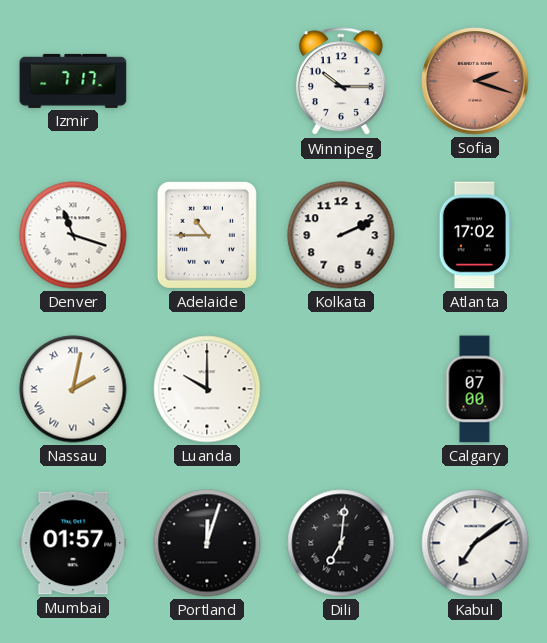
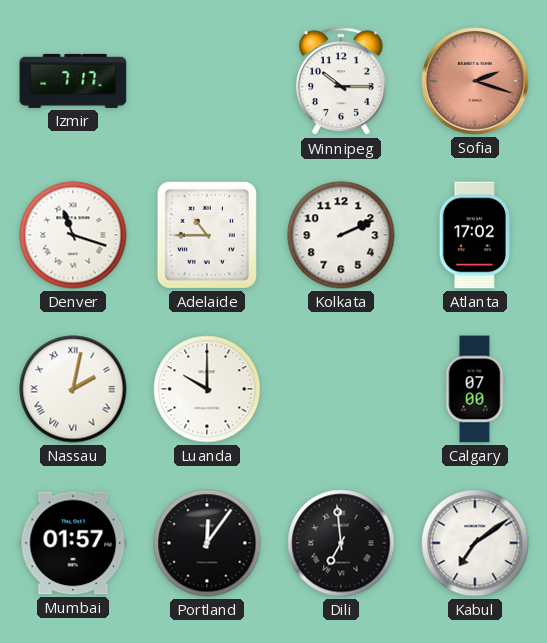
Portland: 12:03 -> 12:06
Dili: 7:01 -> 6:59
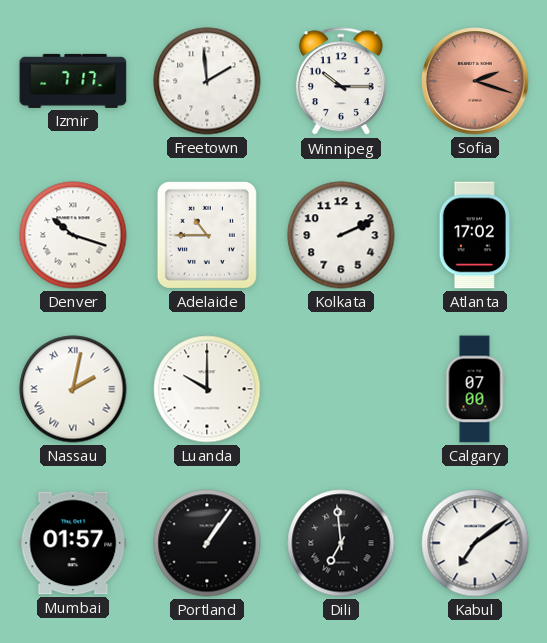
Freetown: none -> 1:59
Denver: 11:18 -> 10:18
Portland: 12:06 -> 1:06
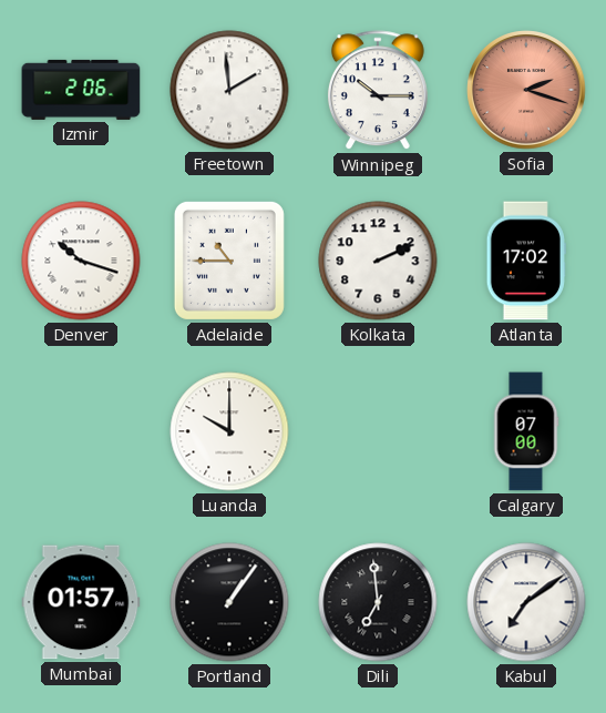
Izmir: 7:17 -> 2:06
Nassau: 2:02 -> none
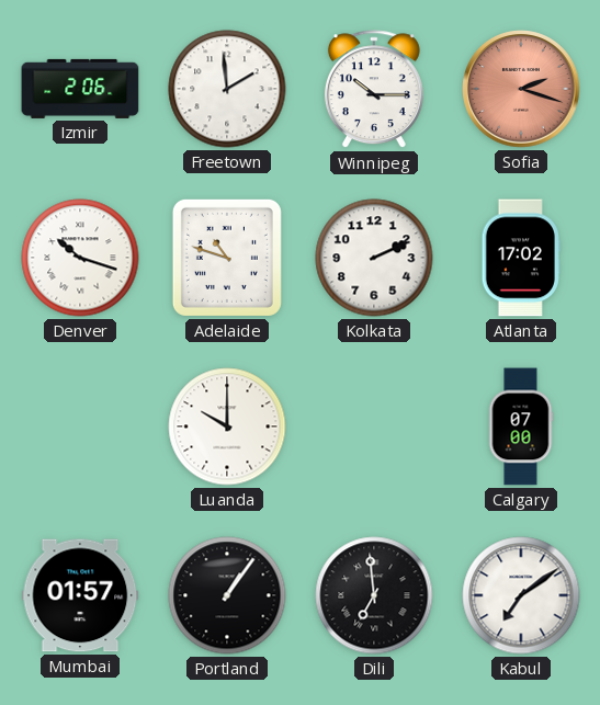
Adelaide: 10:45 -> 10:48
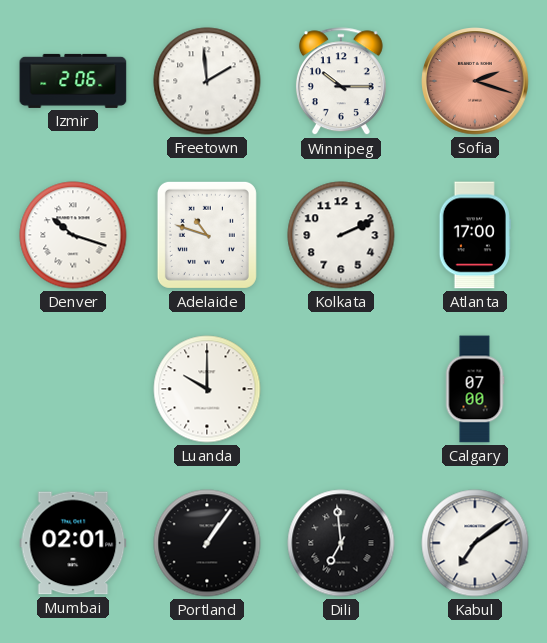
Atlanta: 17:02 -> 17:00
Mumbai: 01:57 -> 02:01
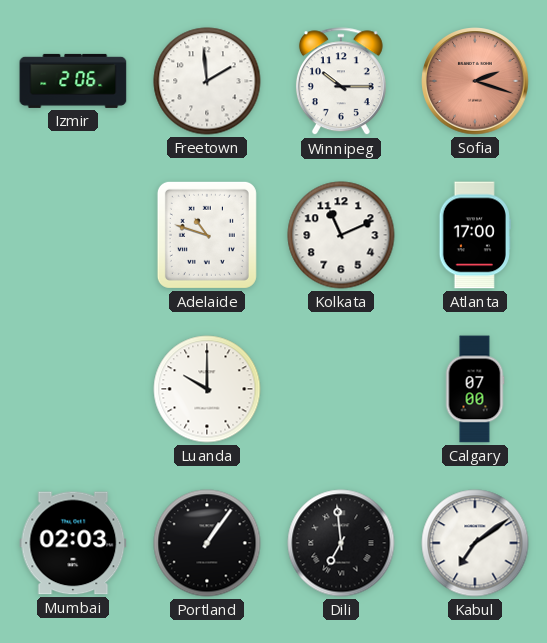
Denver: 10:18 -> none
Kolkata: 2:11 -> 11:11
Mumbai: 02:01 -> 02:03
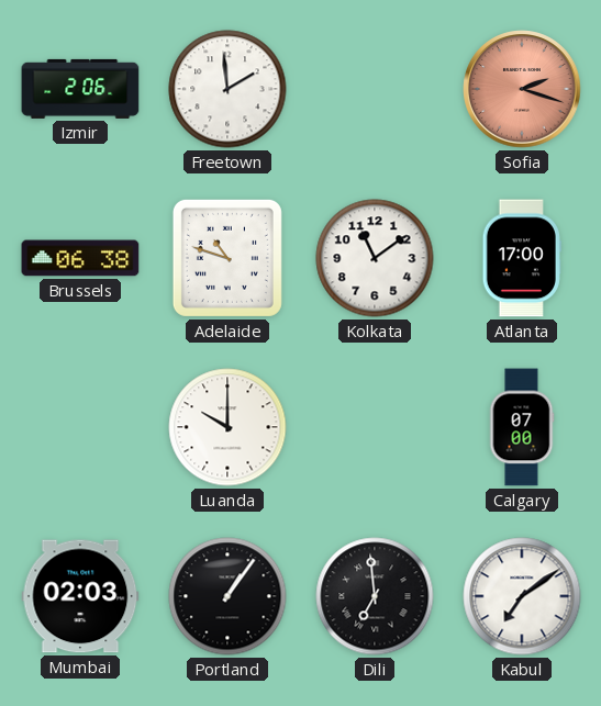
Winnipeg: 10:15 -> none
Brussels: none -> 06:38
Kolkata: 11:11 -> 11:09
